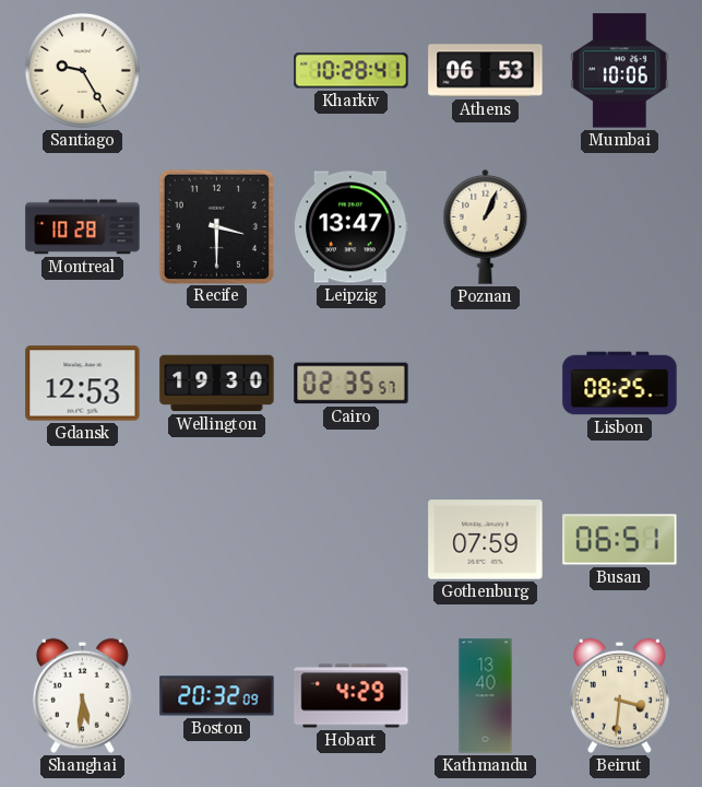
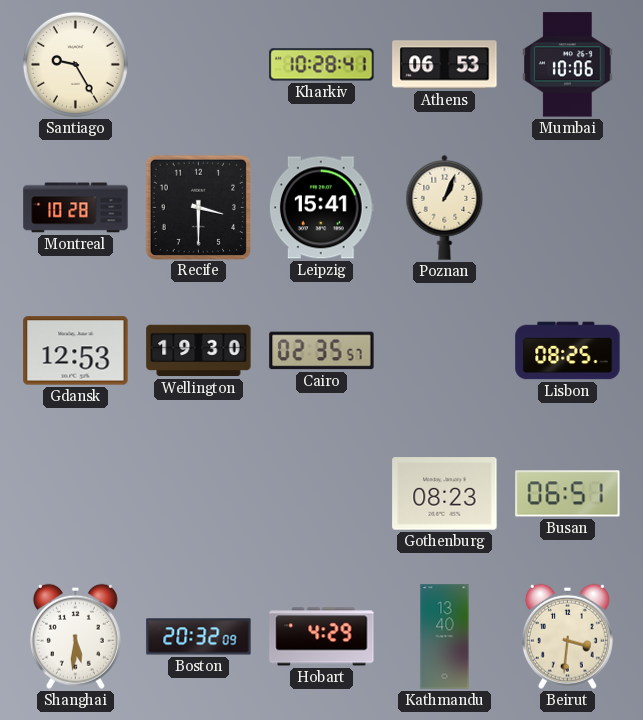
Leipzig: 13:47 -> 15:41
Gothenburg: 07:59 -> 08:23
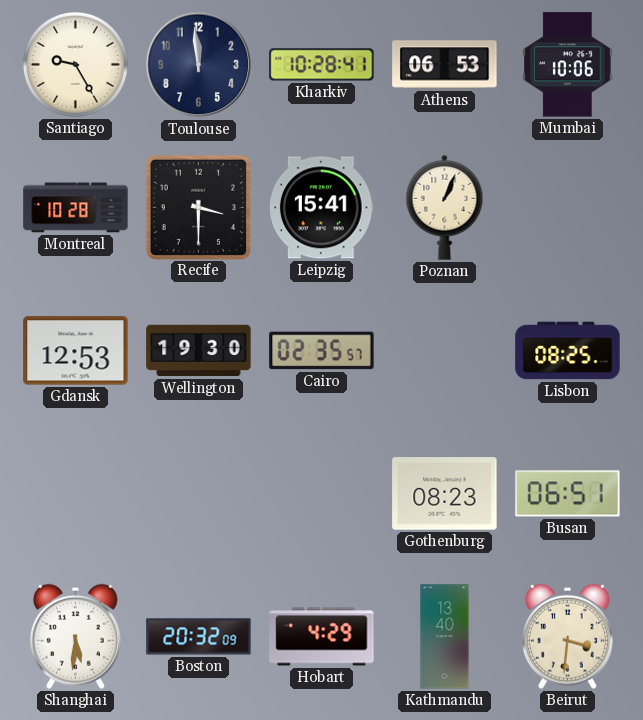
Toulouse: none -> 11:59
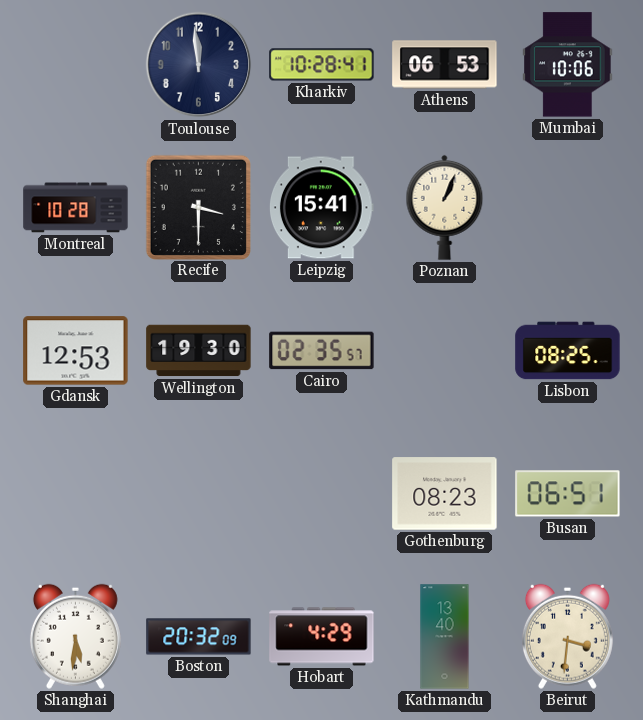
Santiago: 9:25 -> none
